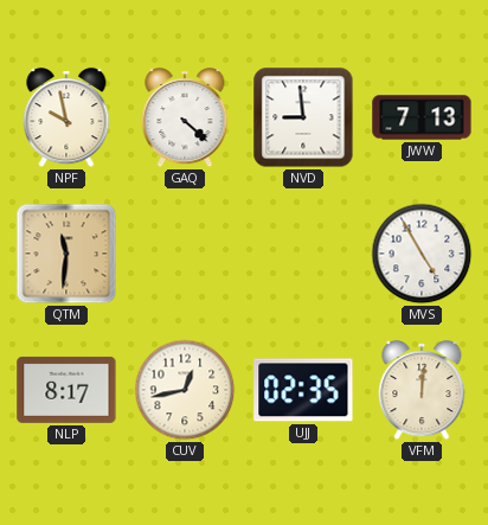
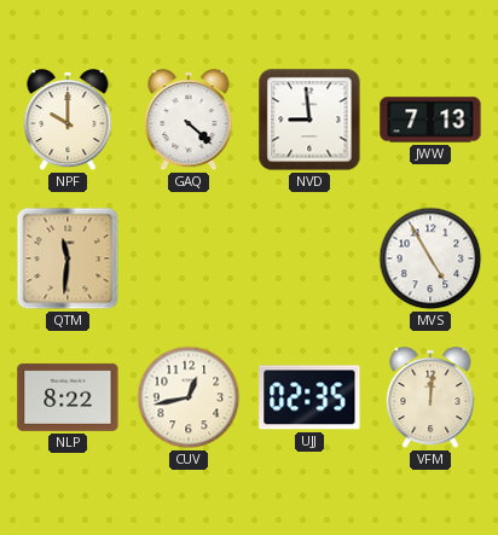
NPF: 9:58 -> 10:00
NLP: 8:17 -> 8:22
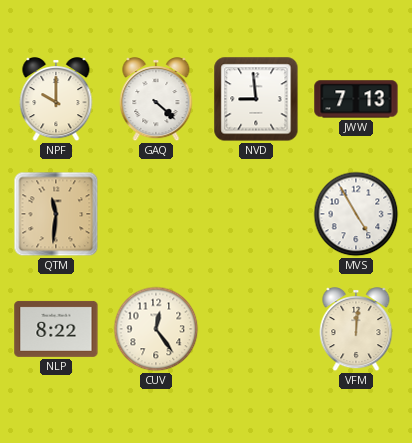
CUV: 12:43 -> 12:24
UJJ: 02:35 -> none
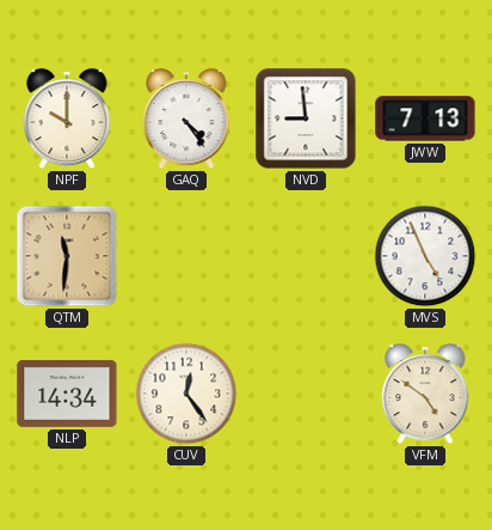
GAQ: 4:22 -> 4:24
MVS: 4:55 -> 4:56
NLP: 8:22 -> 14:34
VFM: 12:01 -> 4:51
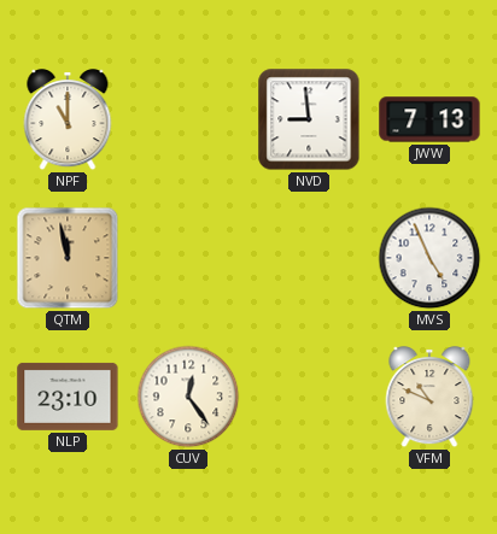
NPF: 10:00 -> 11:00
GAQ: 4:24 -> none
QTM: 11:31 -> 11:58
NLP: 14:34 -> 23:10
VFM: 4:51 -> 10:49
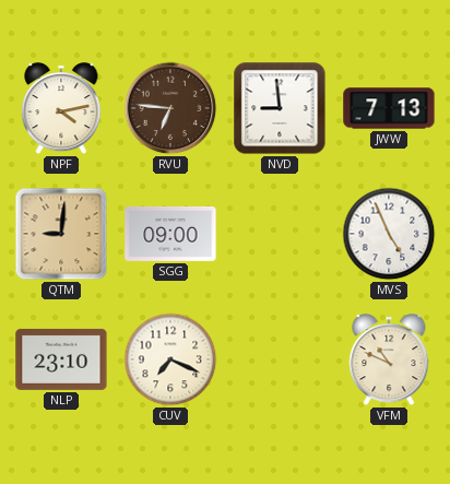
NPF: 11:00 -> 4:13
RVU: none -> 6:46
QTM: 11:58 -> 9:01
SGG: none -> 09:00
CUV: 12:24 -> 7:19
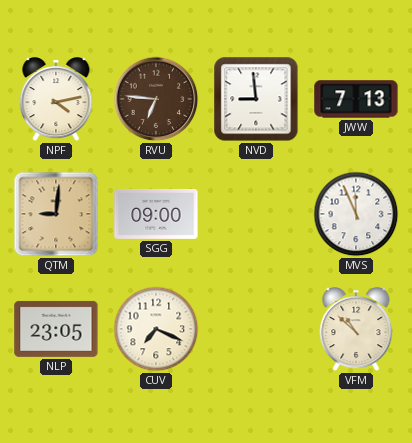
MVS: 4:56 -> 11:56
NLP: 23:10 -> 23:05
VFM: 10:49 -> 10:52
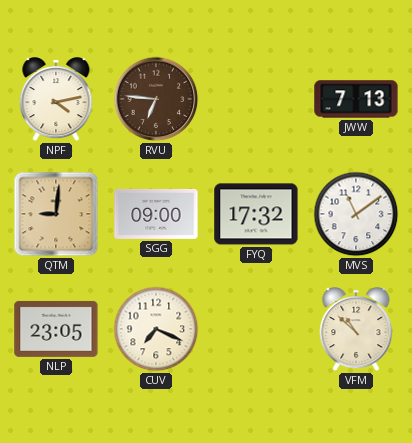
NVD: 8:59 -> none
FYQ: none -> 17:32
MVS: 11:56 -> 11:09
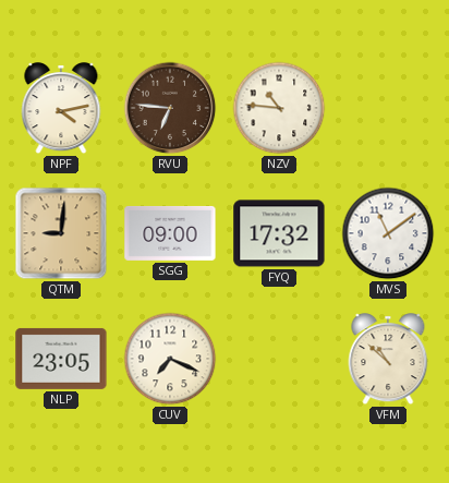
NZV: none -> 10:46
JWW: 7:13 -> none
